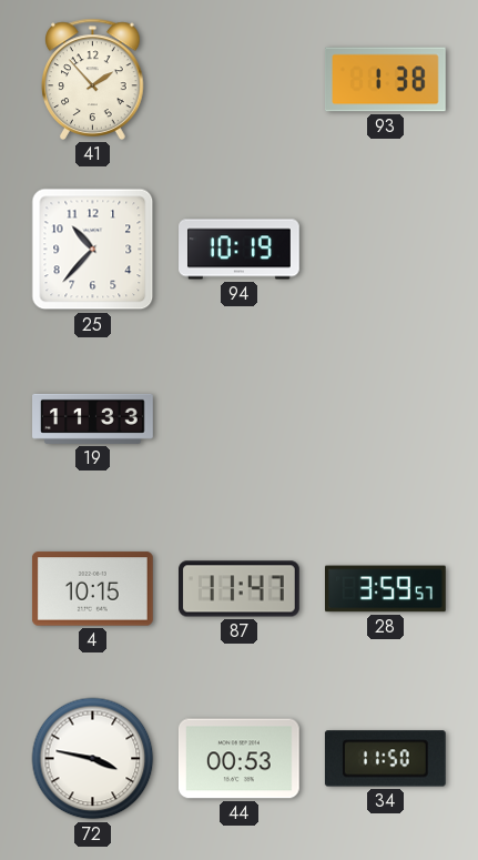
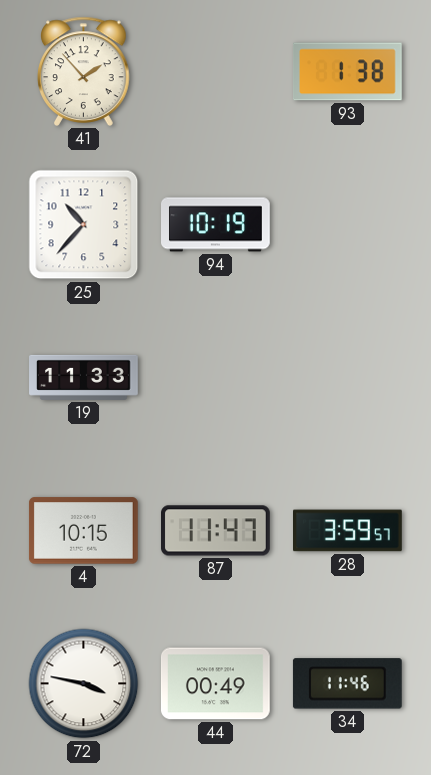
44: 00:53 -> 00:49
34: 11:50 -> 11:46
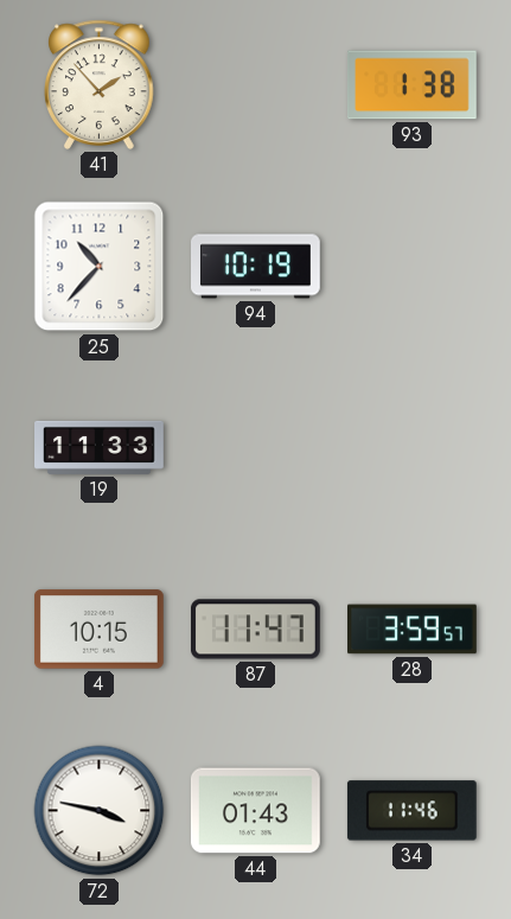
44: 00:49 -> 01:43
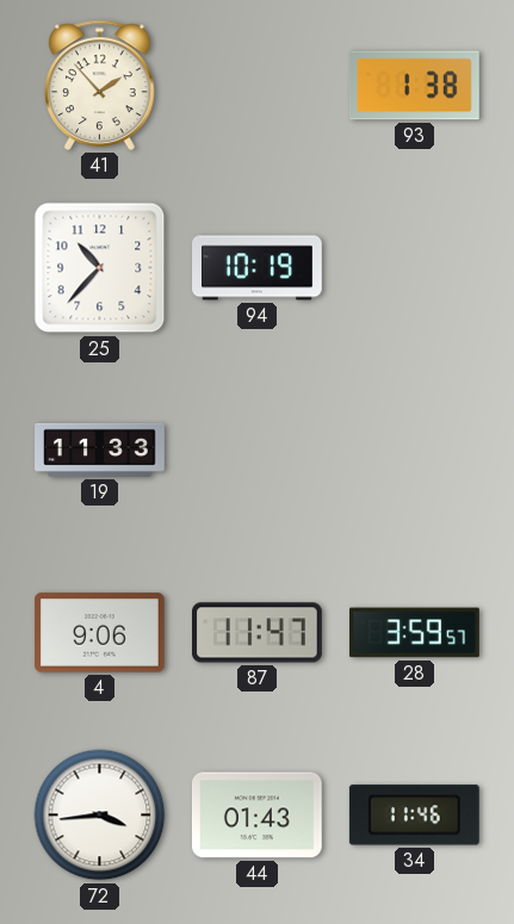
4: 10:15 -> 9:06
72: 3:47 -> 3:44
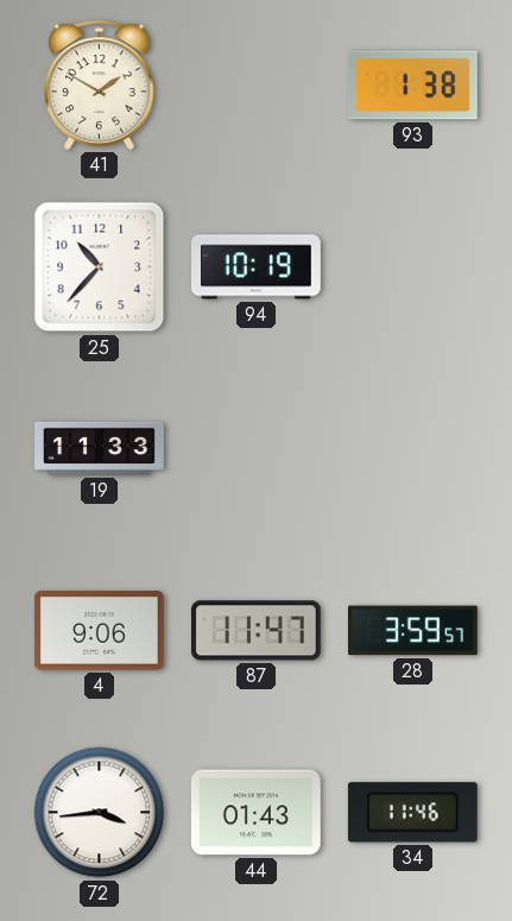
41: 1:53 -> 1:50
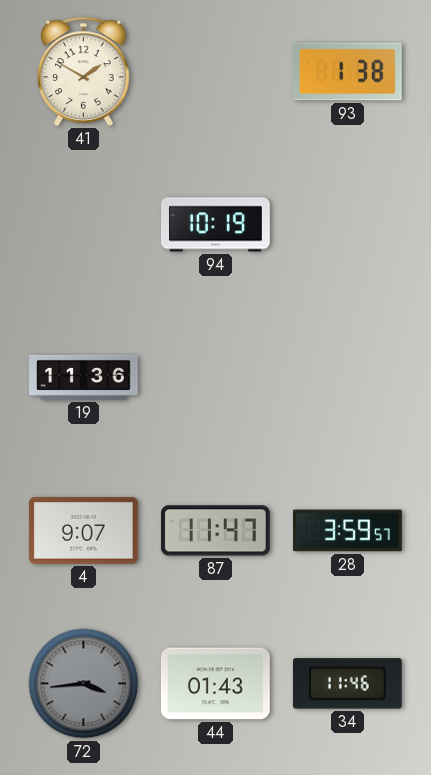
25: 10:37 -> none
19: 11:33 -> 11:36
4: 9:06 -> 9:07
72 dial: white -> grey
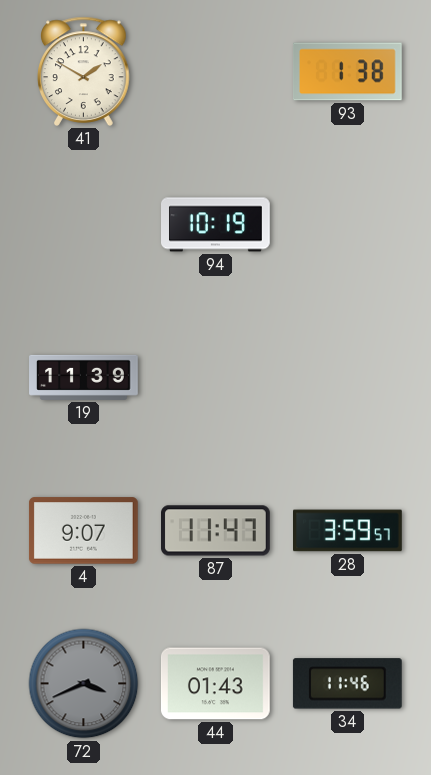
19: 11:36 -> 11:39
72: 3:44 -> 3:41
